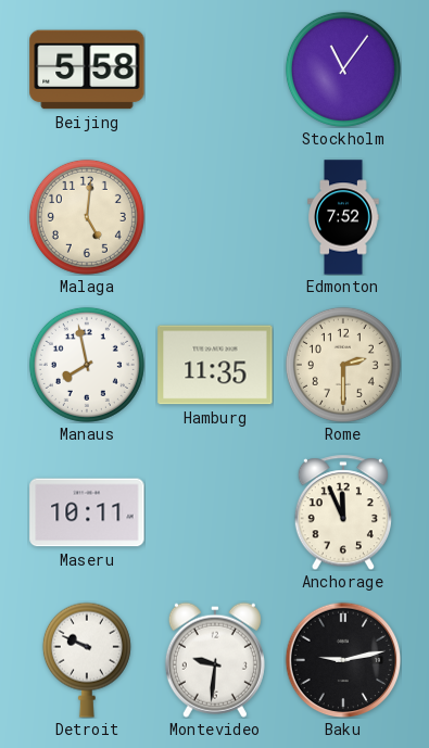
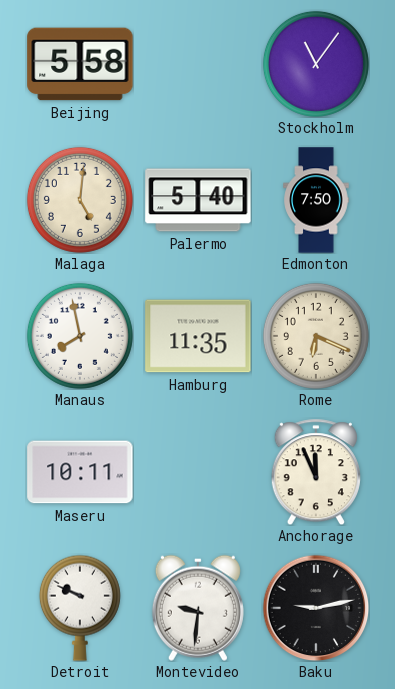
Palermo: none -> 5:40
Edmonton: 7:52 -> 7:50
Rome: 2:30 -> 6:19
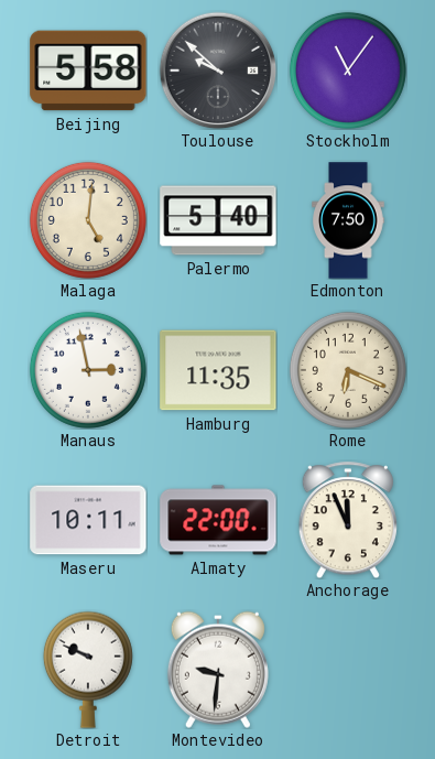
Toulouse: none -> 9:52
Manaus: 7:58 -> 2:58
Almaty: none -> 22:00
Baku: 9:13 -> none
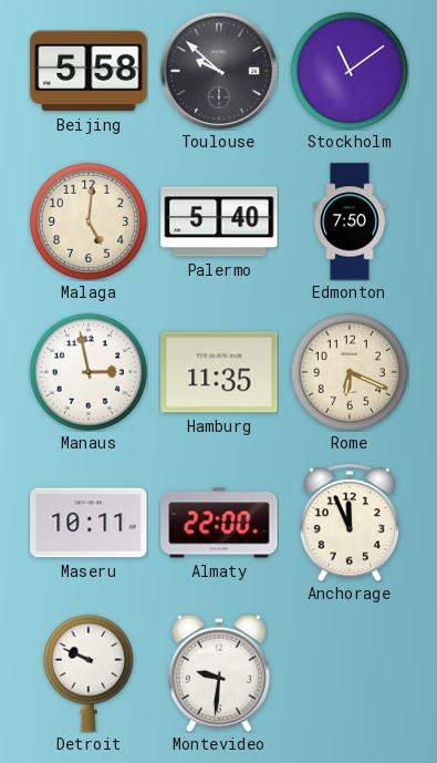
Stockholm: 11:06 -> 11:09
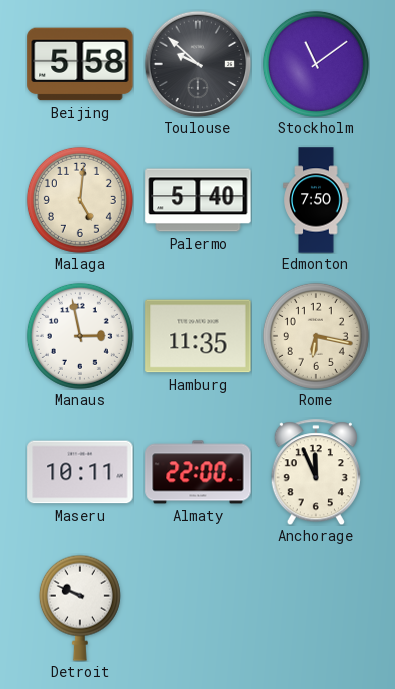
Rome: 6:19 -> 6:17
Montevideo: 9:31 -> none
